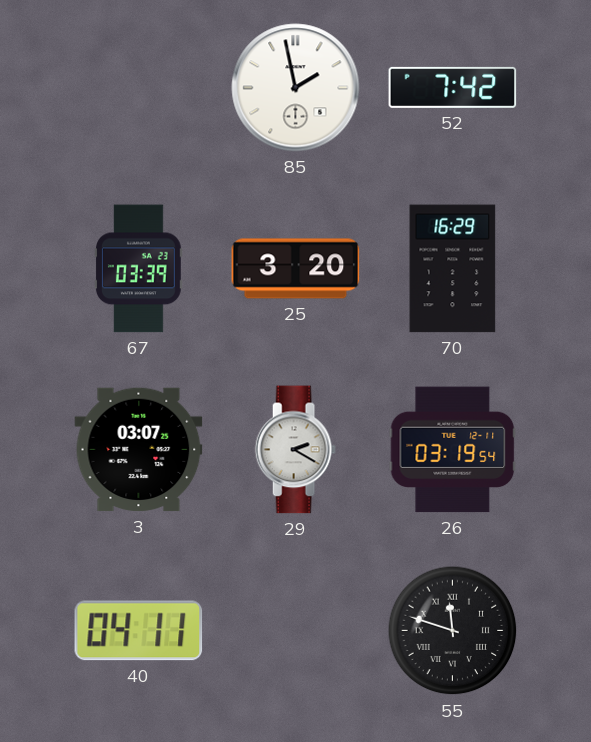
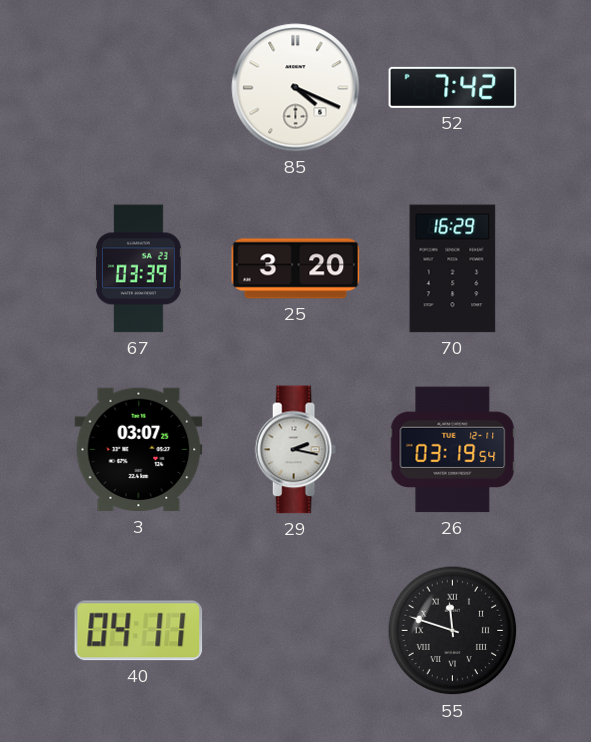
85: 1:58 -> 4:19
29: 2:20 -> 2:17
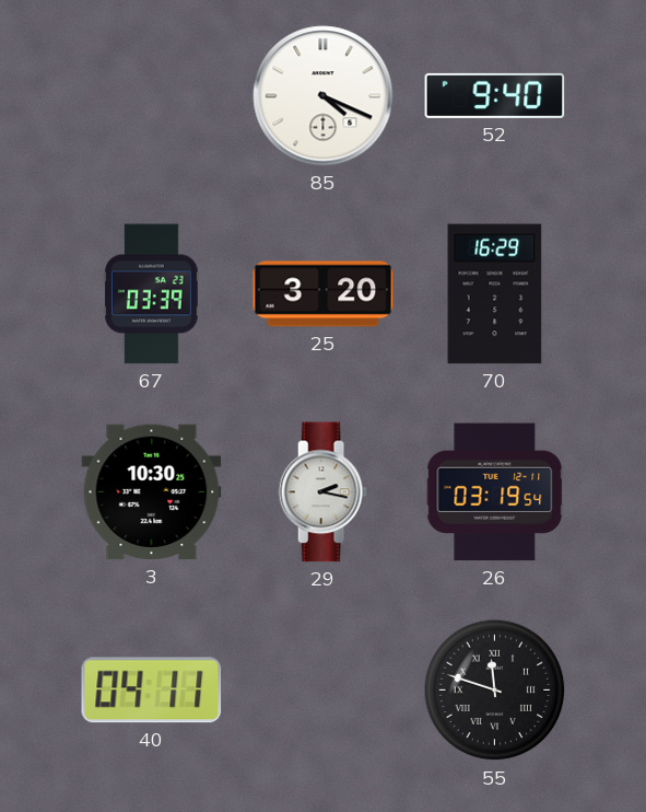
52: 7:42 -> 9:40
3: 03:07 -> 10:30
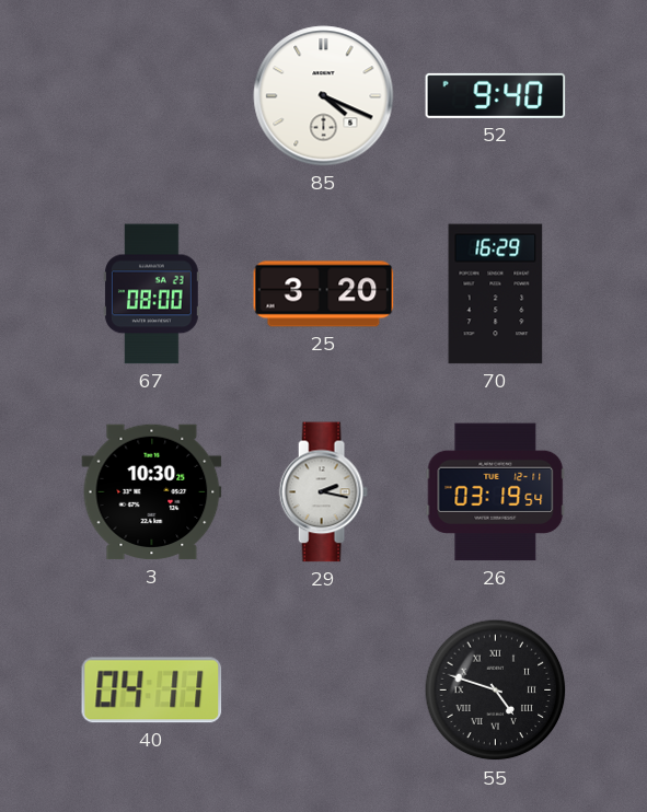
67: 03:39 -> 08:00
55: 11:48 -> 4:48
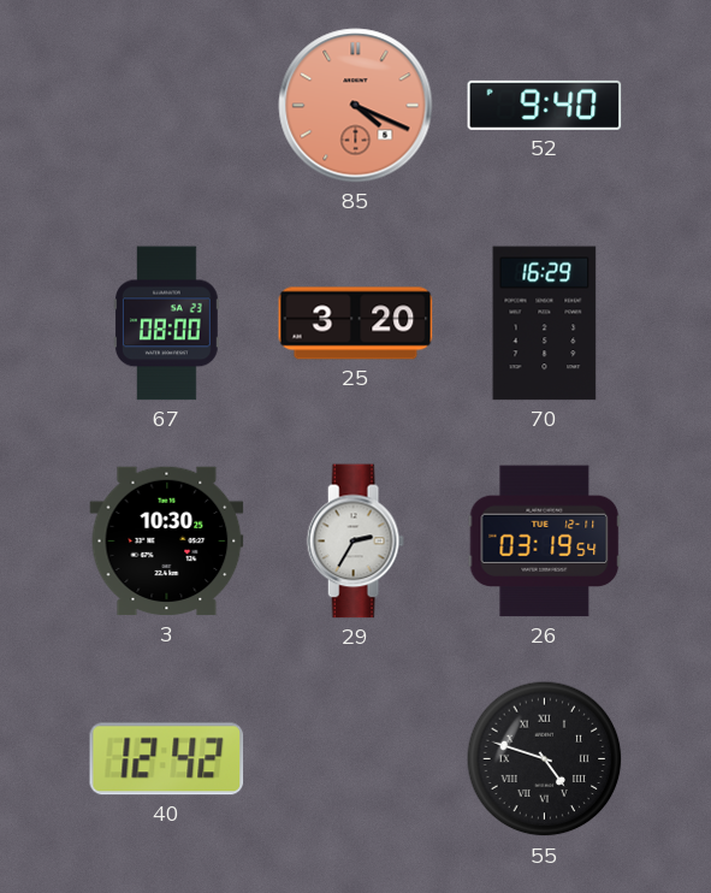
85 dial: white -> salmon
29: 2:17 -> 2:35
40: 04:11 -> 12:42
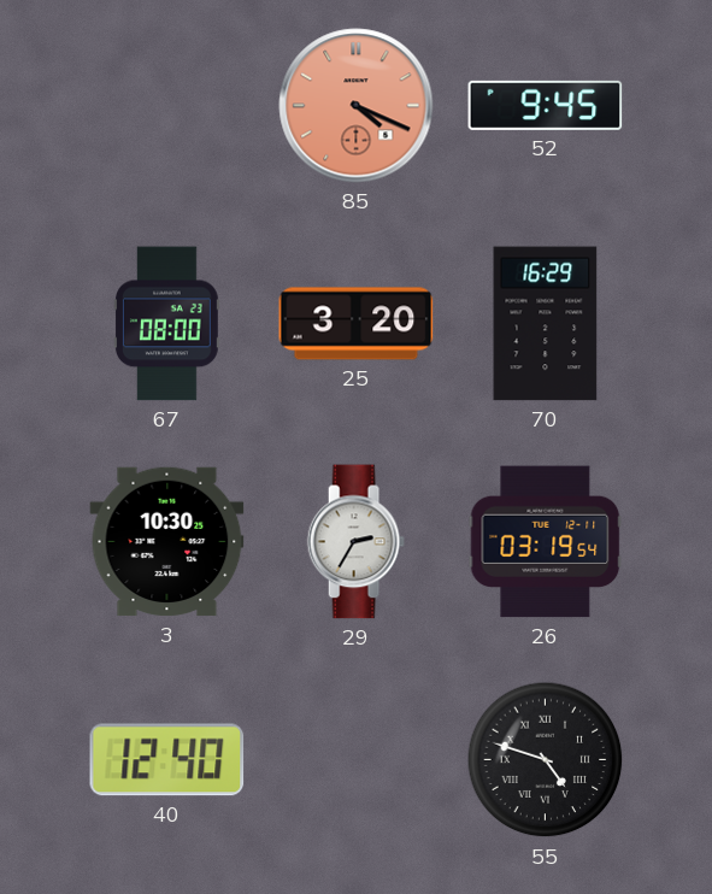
52: 9:40 -> 9:45
40: 12:42 -> 12:40
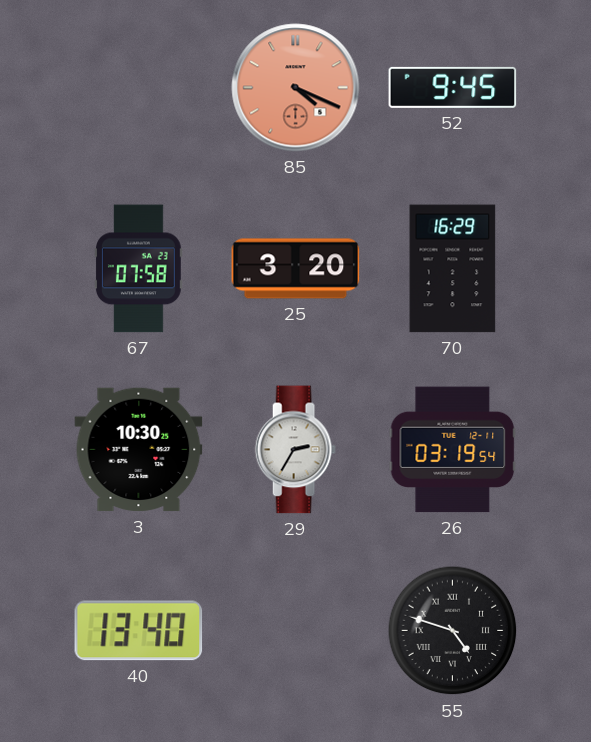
67: 08:00 -> 07:58
40: 12:40 -> 13:40
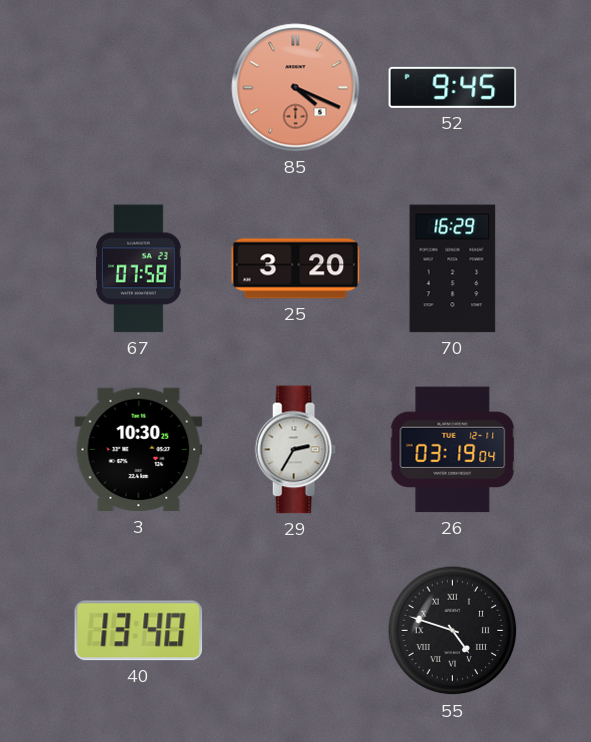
26: 03:19:54 -> 03:19:04
